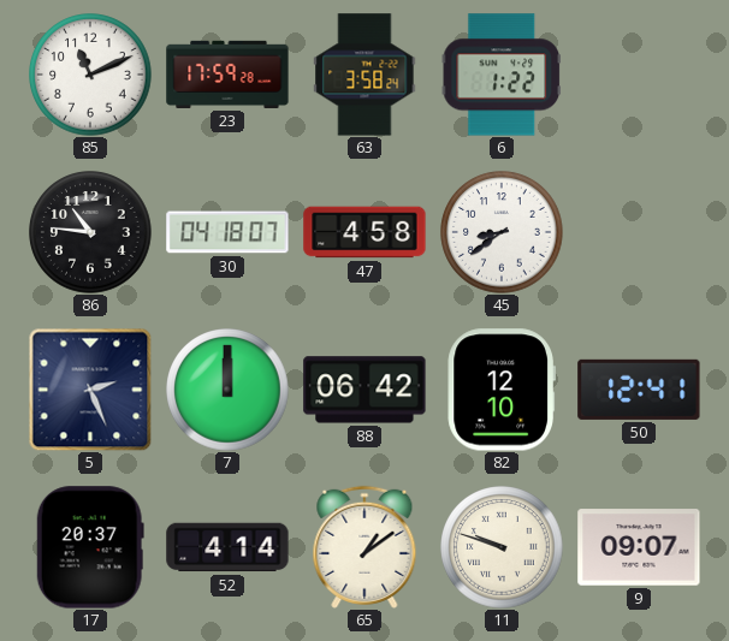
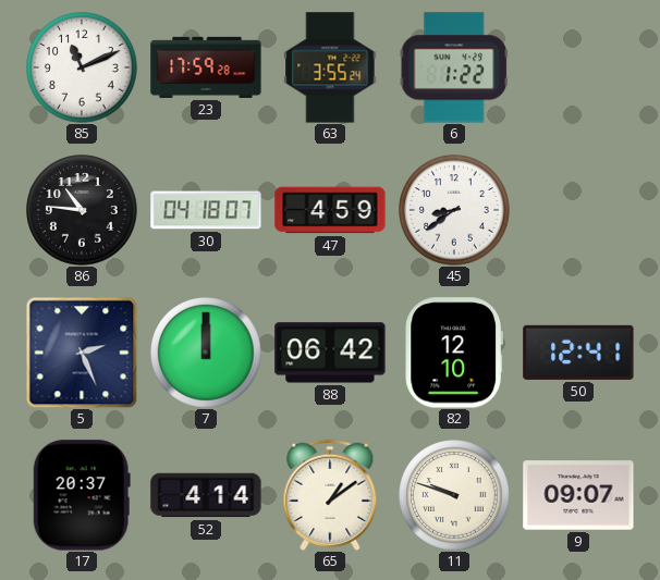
63: 3:58 -> 3:55
47: 4:58 -> 4:59
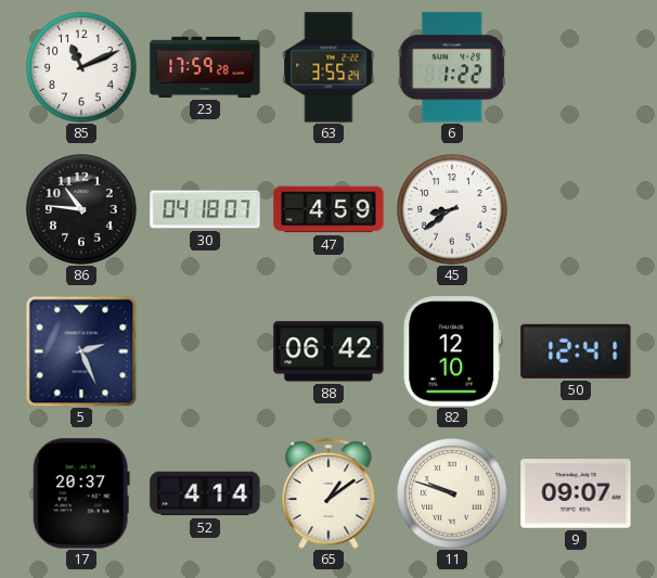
7: 12:00 -> none
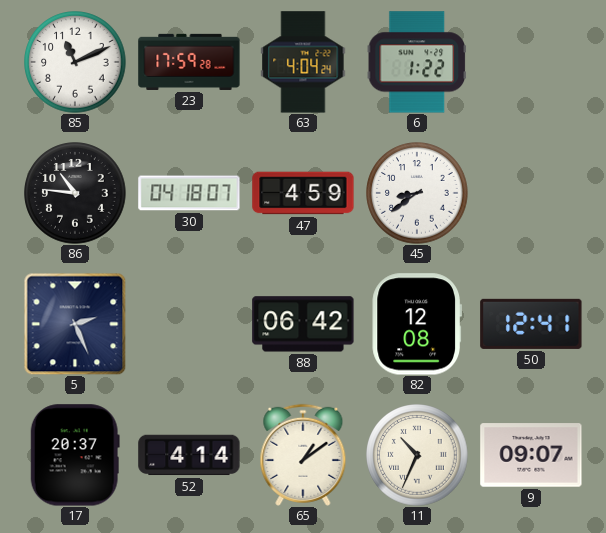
63: 3:55 -> 4:04
82: 12:10 -> 12:08
11: 9:48 -> 10:34
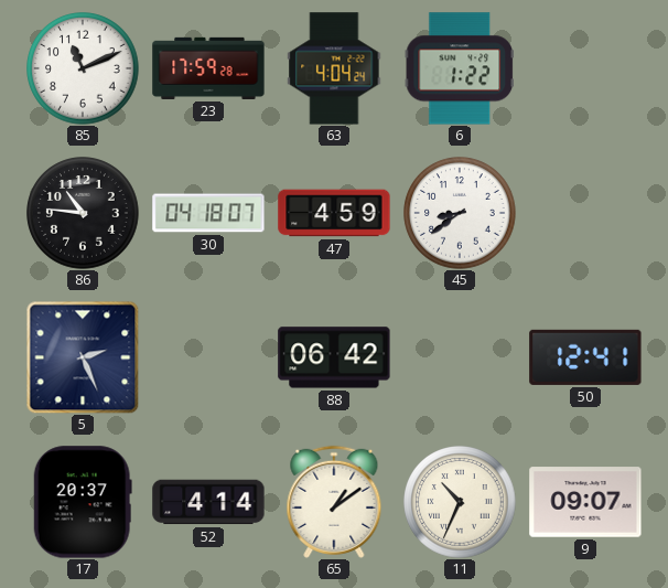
82: 12:08 -> none
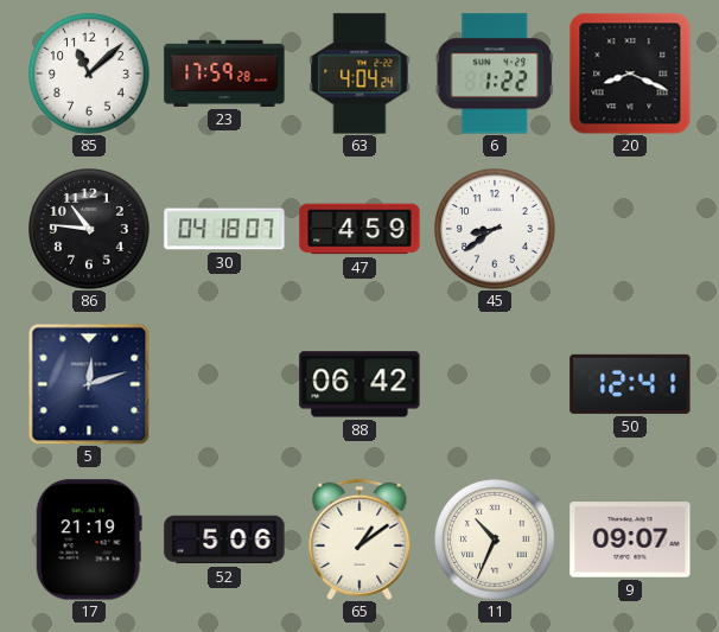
85: 11:11 -> 11:08
20: none -> 8:19
5: 2:26 -> 12:12
17: 20:37 -> 21:19
52: 4:14 -> 5:06
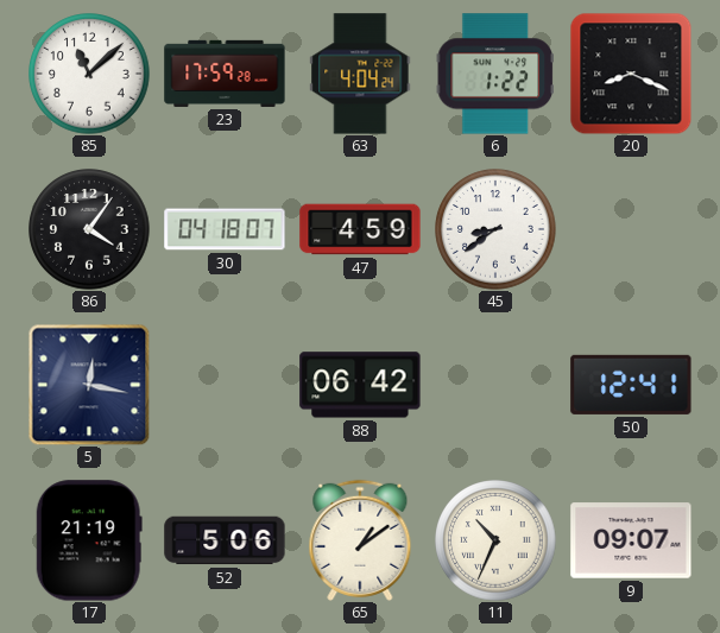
86: 10:46 -> 4:06
5: 12:12 -> 12:17
